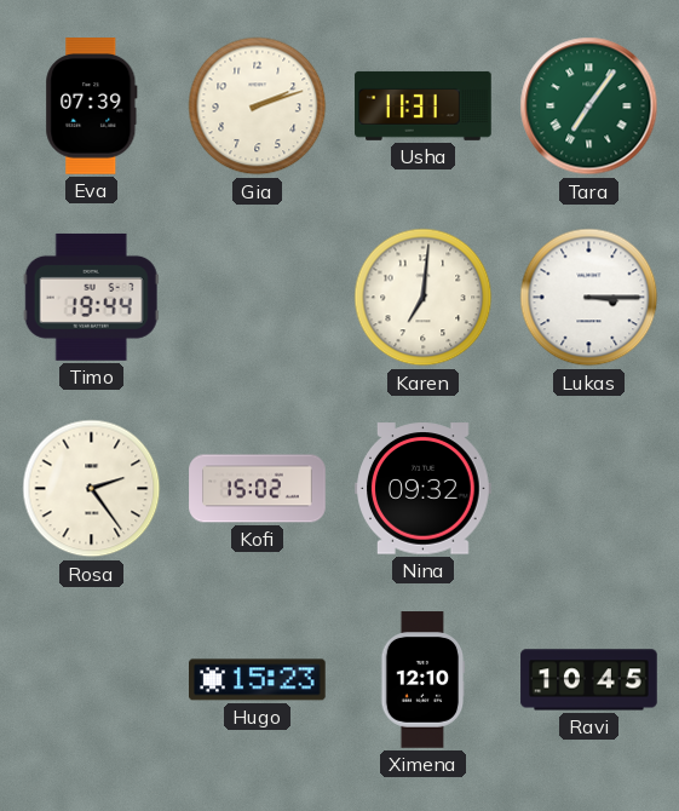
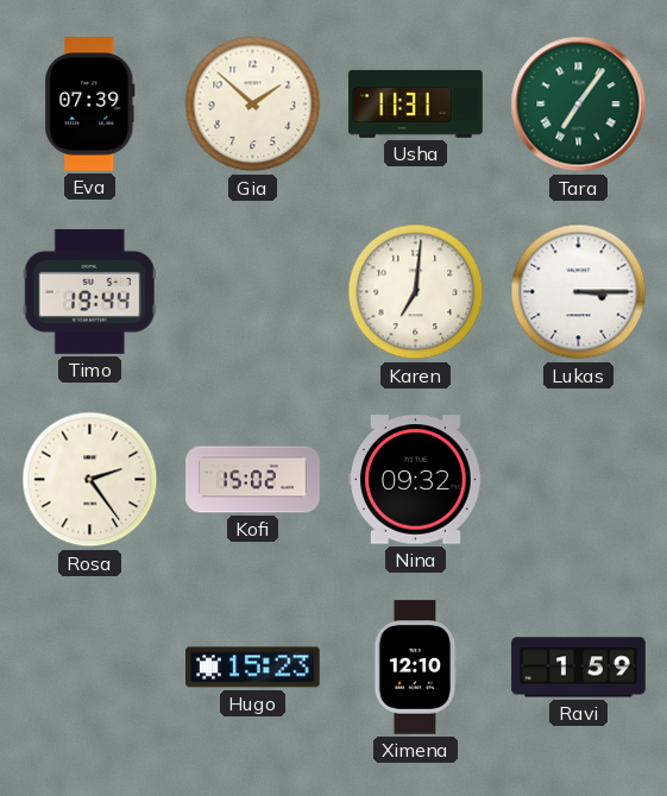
Gia: 2:12 -> 1:52
Ravi: 10:45 -> 1:59
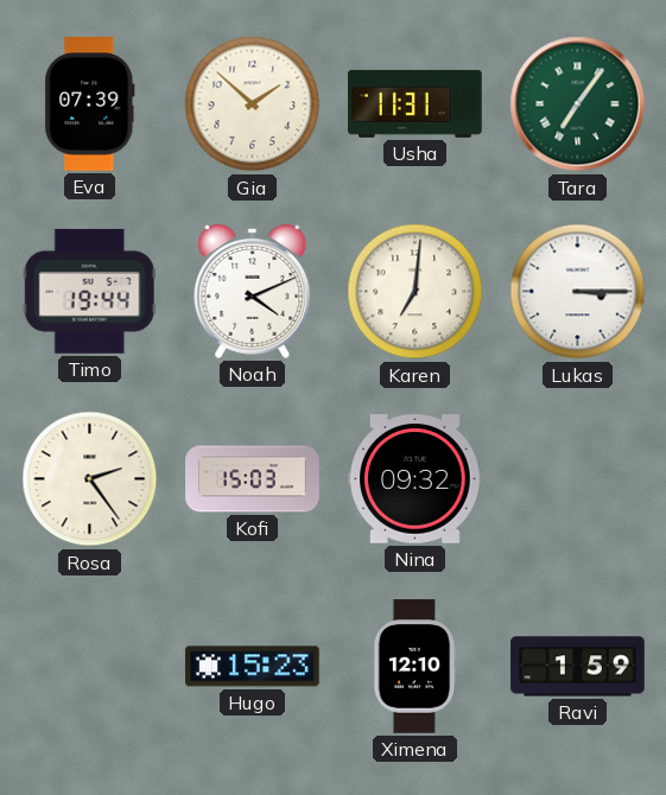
Noah: none -> 4:11
Kofi: 15:02 -> 15:03
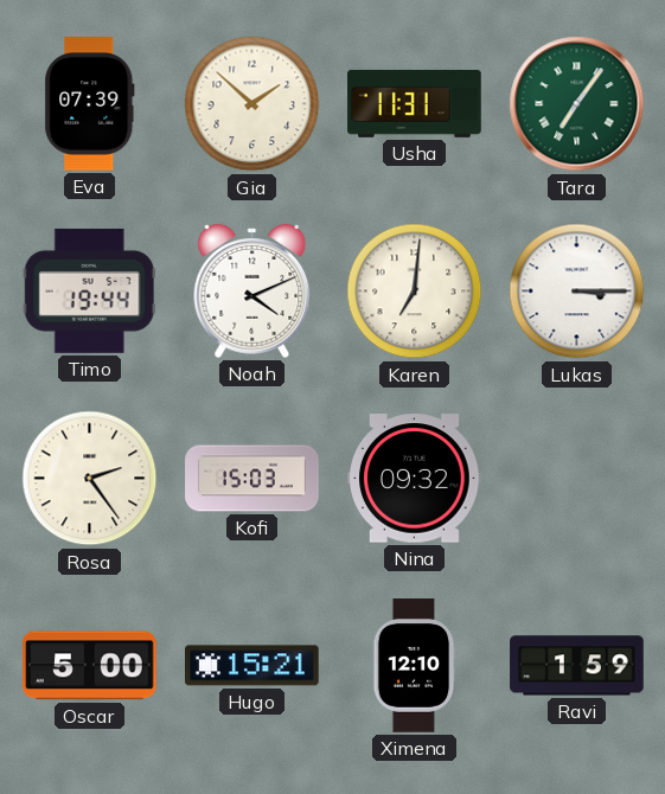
Oscar: none -> 5:00
Hugo: 15:23 -> 15:21
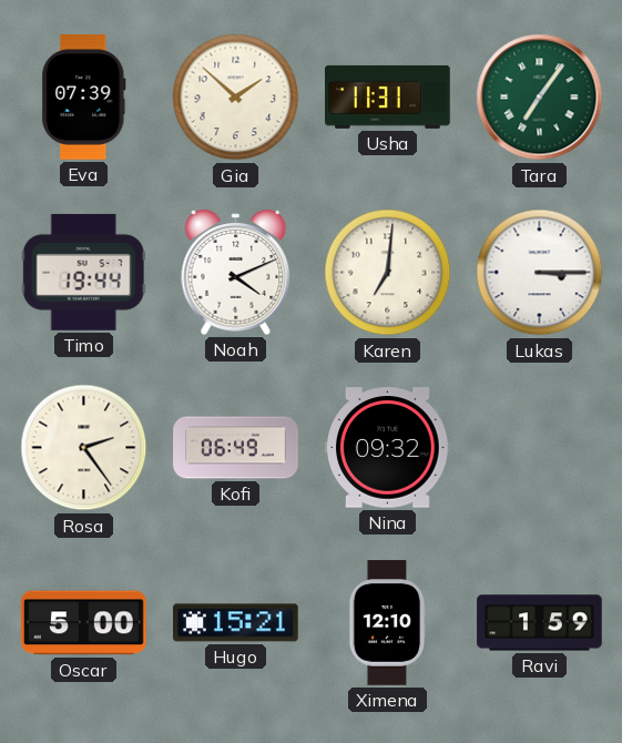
Kofi: 15:03 -> 06:49
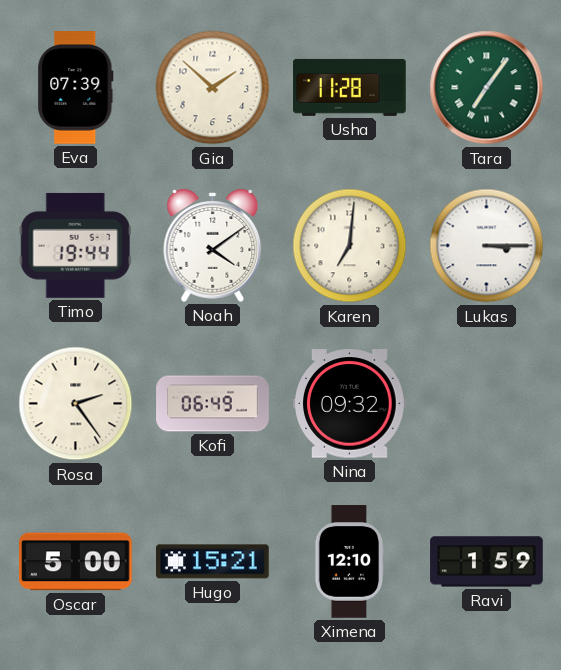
Usha: 11:31 -> 11:28
Noah: 4:11 -> 4:09
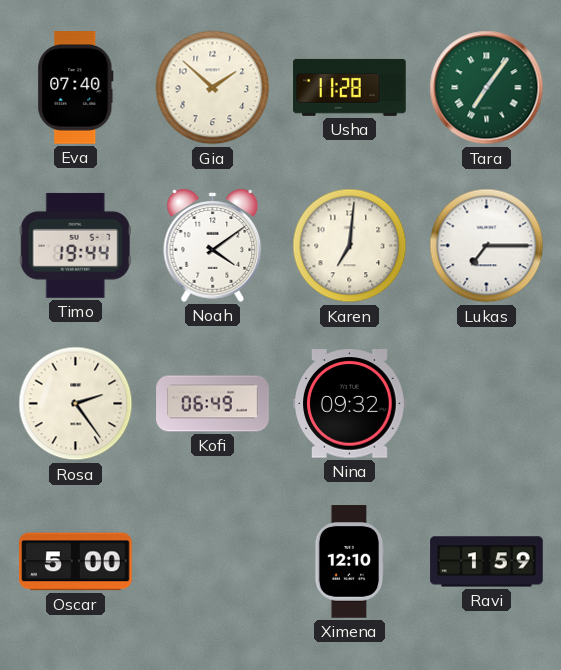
Eva: 07:39 -> 07:40
Lukas: 3:15 -> 7:15
Hugo: 15:21 -> none
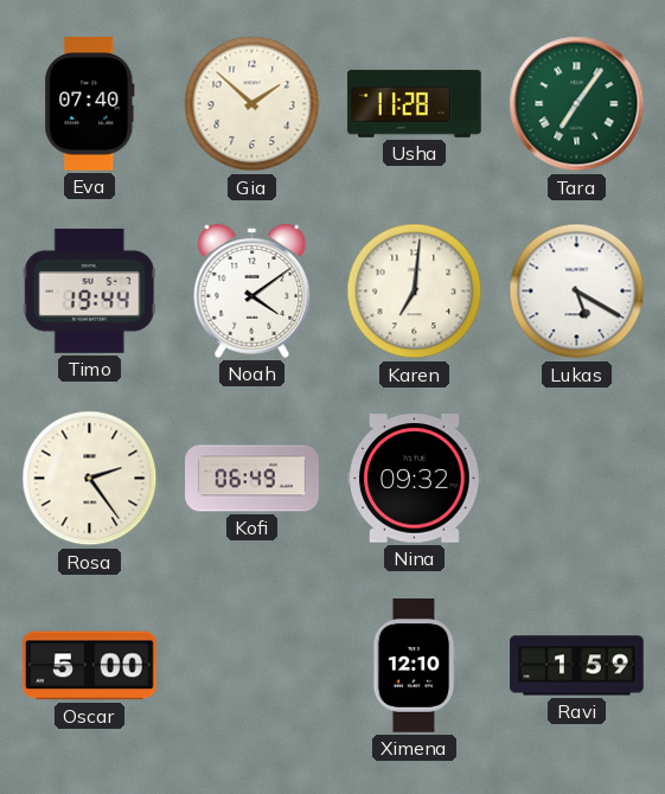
Lukas: 7:15 -> 5:20
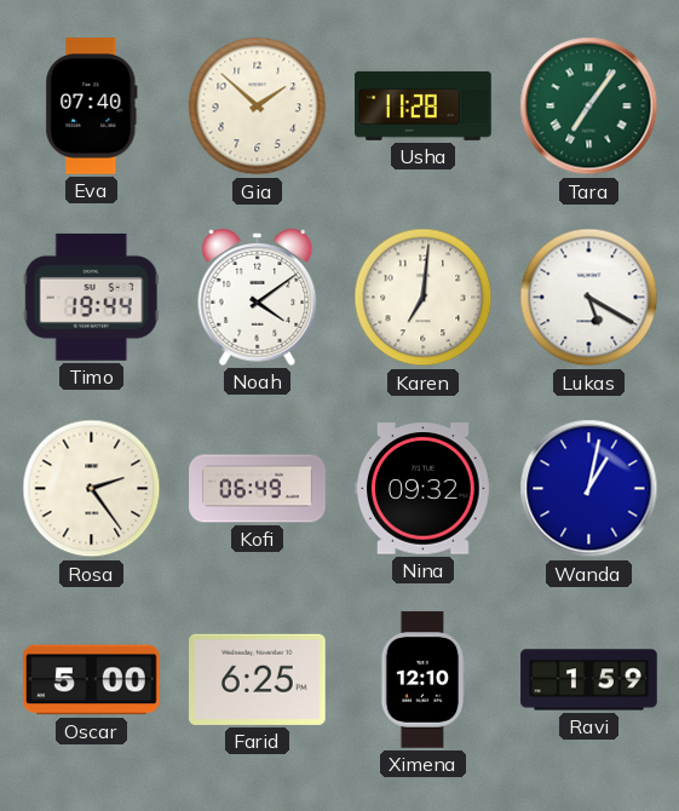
Wanda: none -> 1:02
Farid: none -> 6:25
